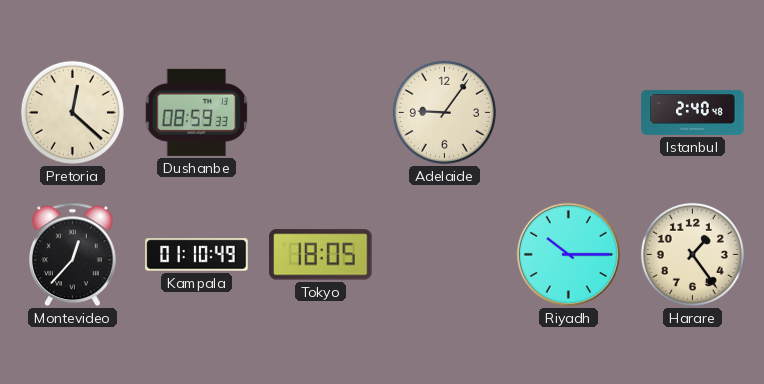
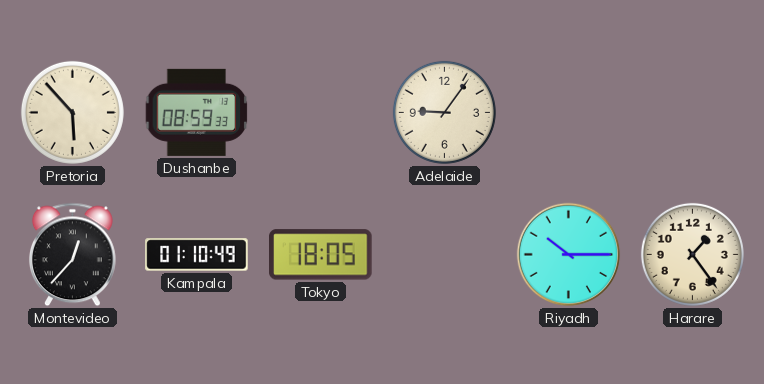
Pretoria: 12:22 -> 5:53
Istanbul: 2:40 -> none
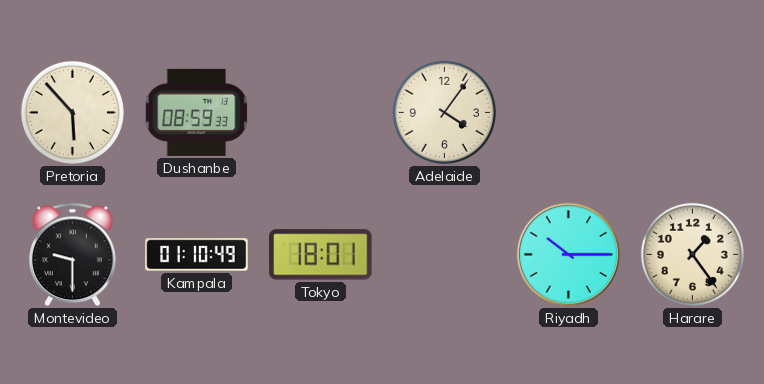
Adelaide: 9:06 -> 4:06
Montevideo: 12:37 -> 9:30
Tokyo: 18:05 -> 18:01
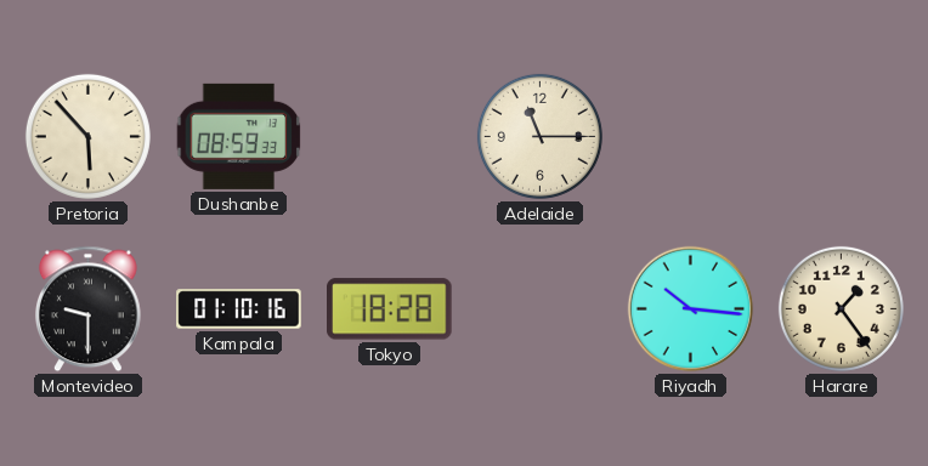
Adelaide: 4:06 -> 11:15
Kampala: 01:10:49 -> 01:10:16
Tokyo: 18:01 -> 18:28
Riyadh: 10:15 -> 10:16
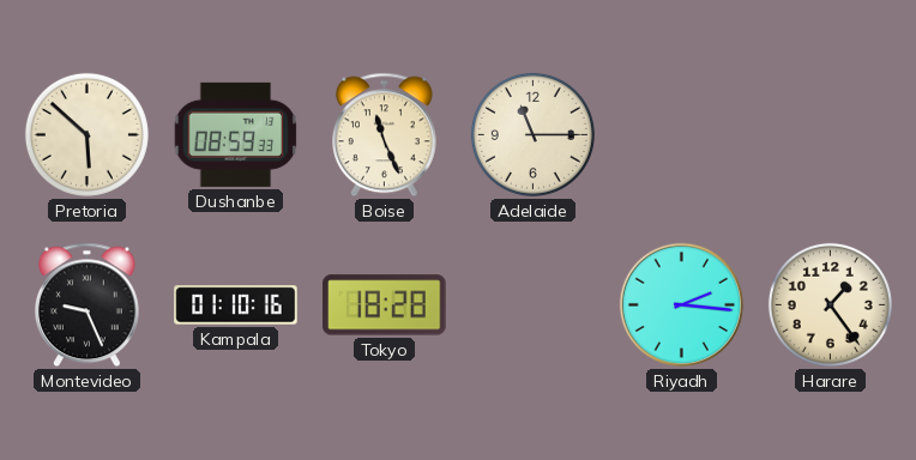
Pretoria: 5:53 -> 5:52
Boise: none -> 11:26
Montevideo: 9:30 -> 9:26
Riyadh: 10:16 -> 2:16
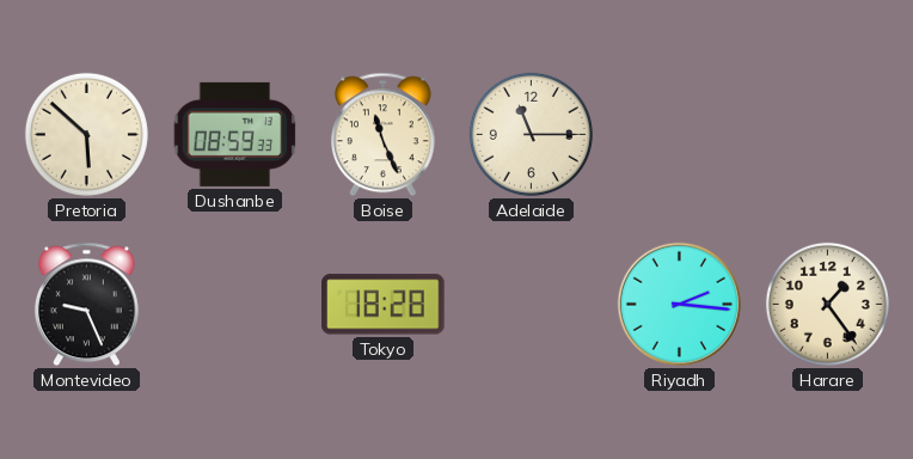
Kampala: 01:10 -> none
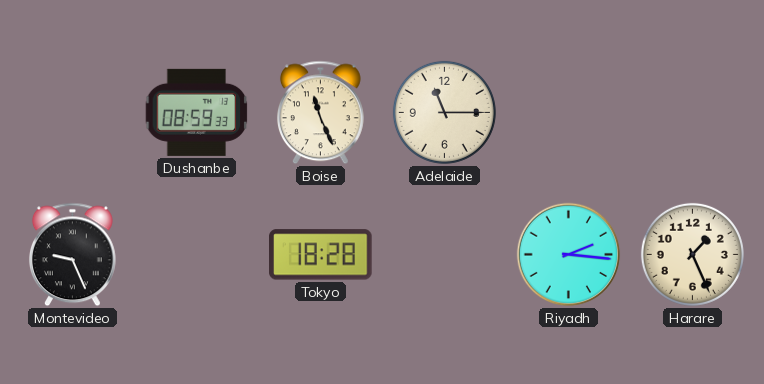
Pretoria: 5:52 -> none
Harare: 1:24 -> 1:26
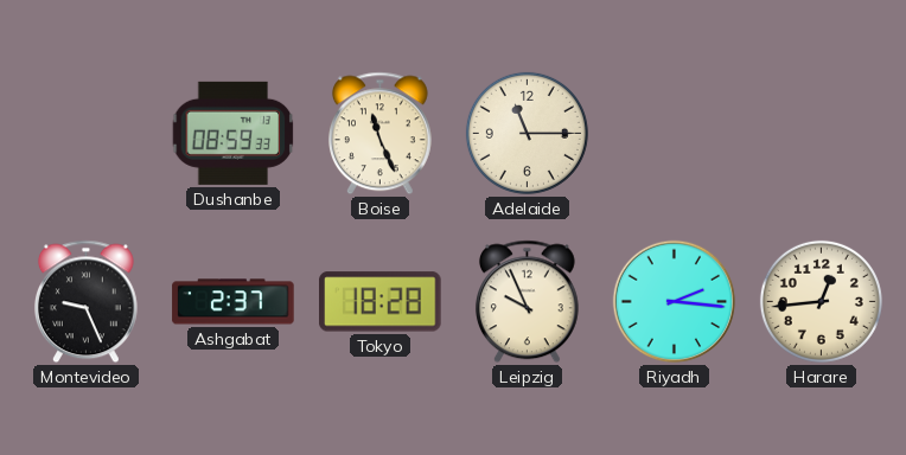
Ashgabat: none -> 2:37
Leipzig: none -> 9:56
Harare: 1:26 -> 12:44
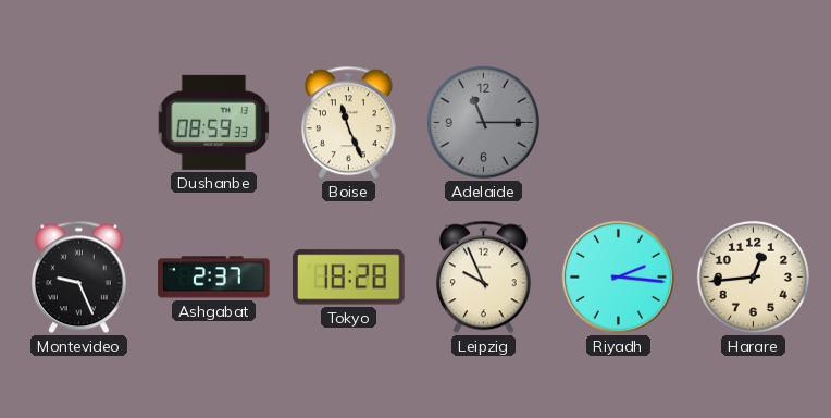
Adelaide dial: cream -> grey
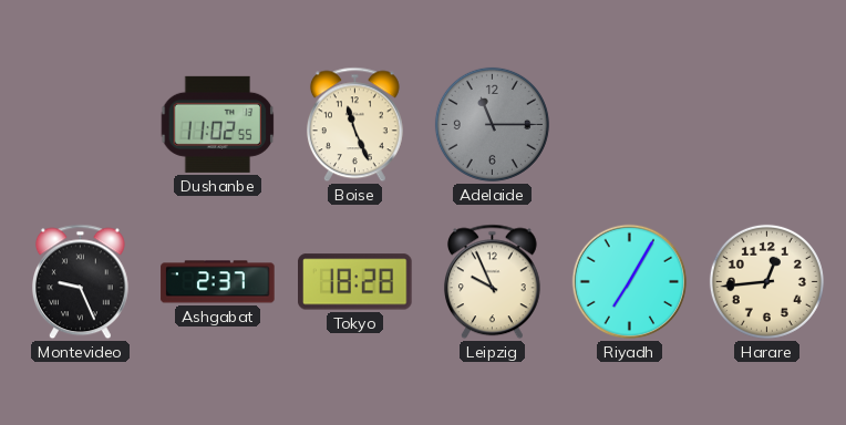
Dushanbe: 08:59 -> 11:02
Riyadh: 2:16 -> 7:05
